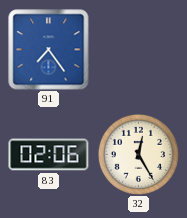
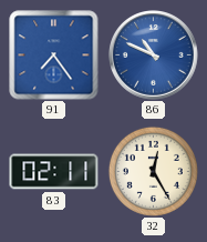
86: none -> 10:49
83: 02:06 -> 02:11
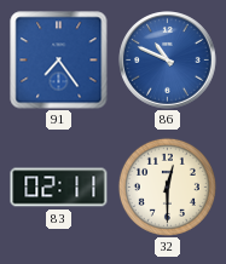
32: 12:25 -> 12:30
